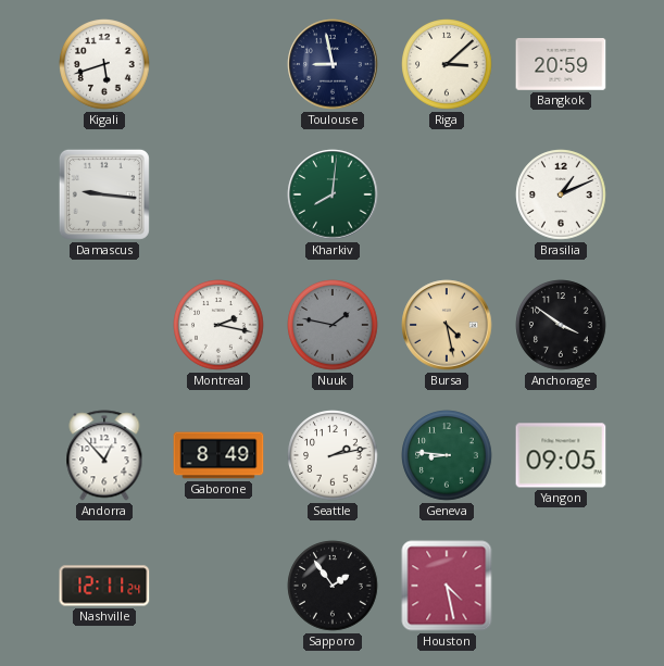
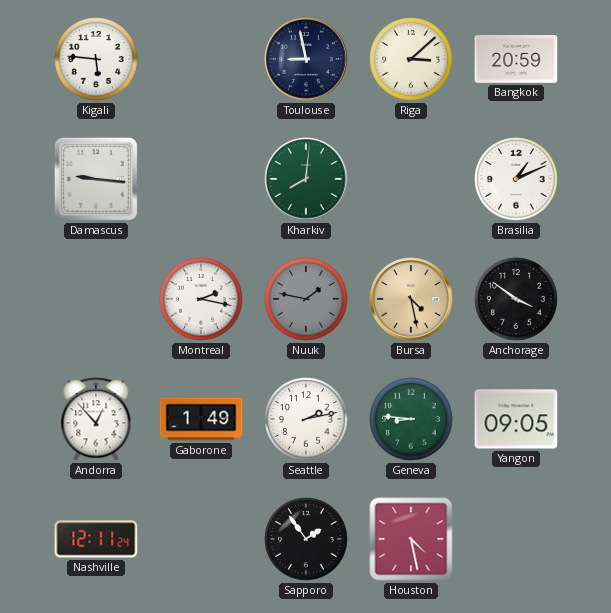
Kigali: 5:42 -> 5:46
Gaborone: 8:49 -> 1:49
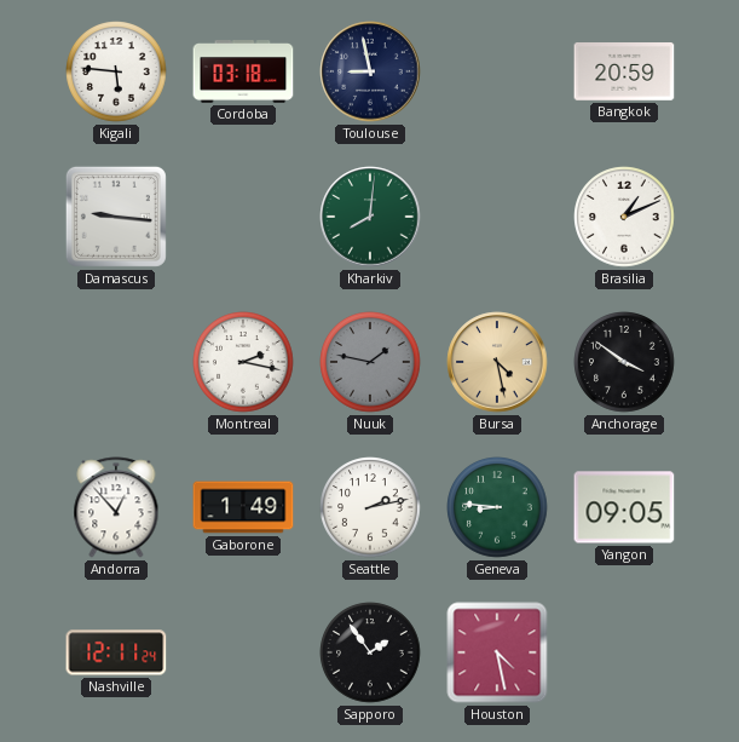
Cordoba: none -> 03:18
Riga: 3:08 -> none
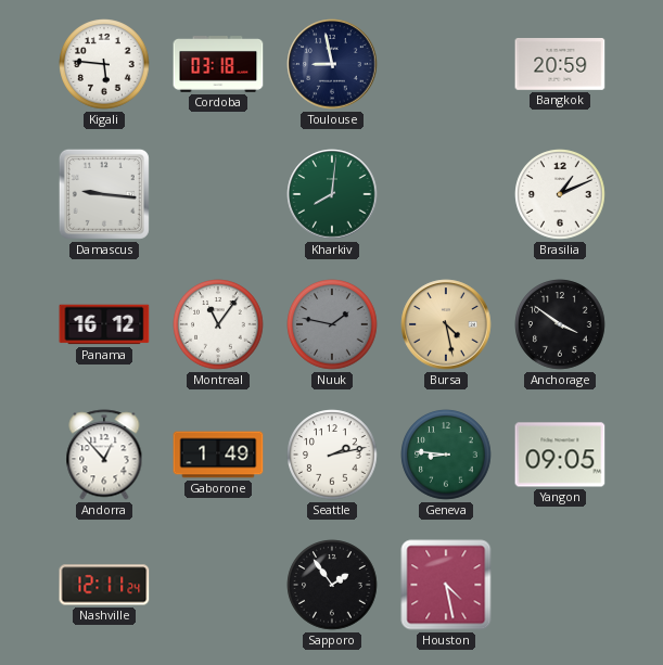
Panama: none -> 16:12
Montreal: 2:17 -> 11:06
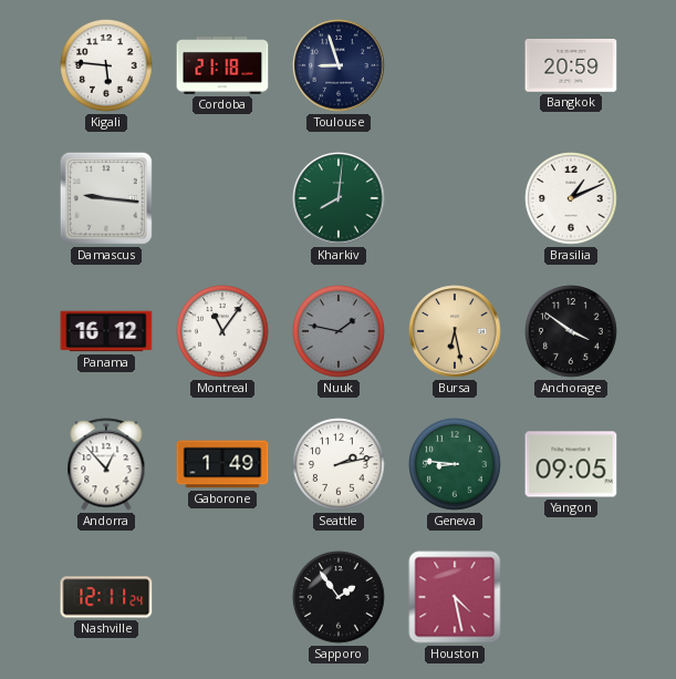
Cordoba: 03:18 -> 21:18
Toulouse: 8:58 -> 8:57
Bursa: 4:28 -> 6:28
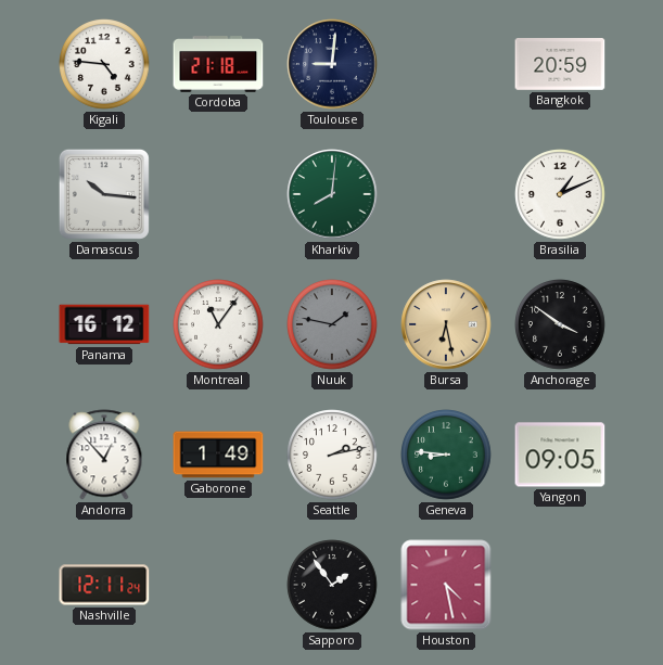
Kigali: 5:46 -> 4:46
Toulouse: 8:57 -> 9:01
Damascus: 9:16 -> 10:16
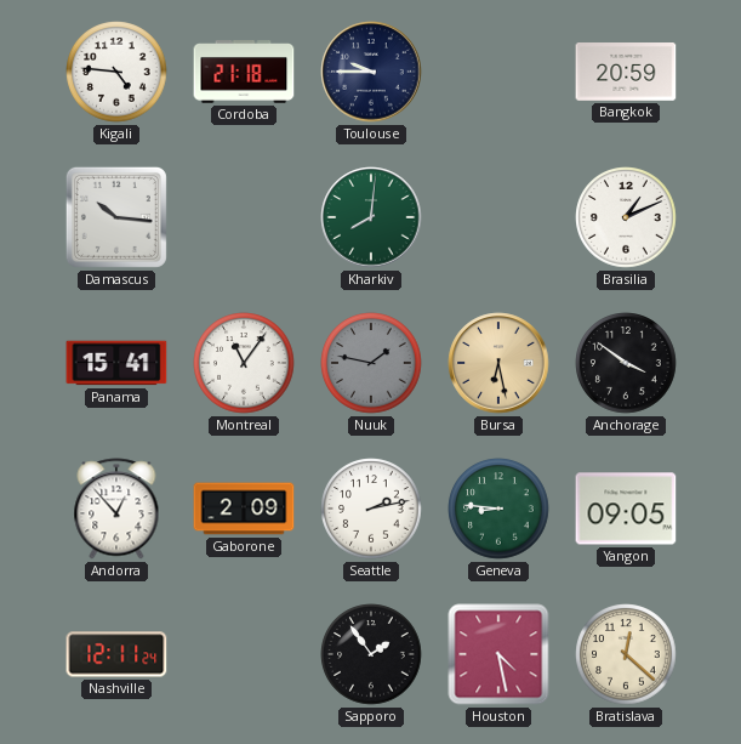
Toulouse: 9:01 -> 9:45
Panama: 16:12 -> 15:41
Gaborone: 1:49 -> 2:09
Bratislava: none -> 12:22
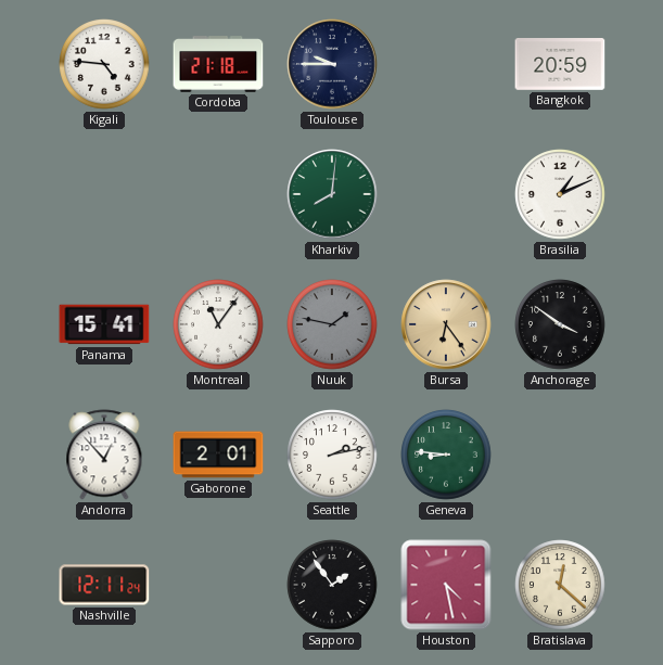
Damascus: 10:16 -> none
Bursa: 6:28 -> 6:24
Gaborone: 2:09 -> 2:01
Yangon: 09:05 -> none
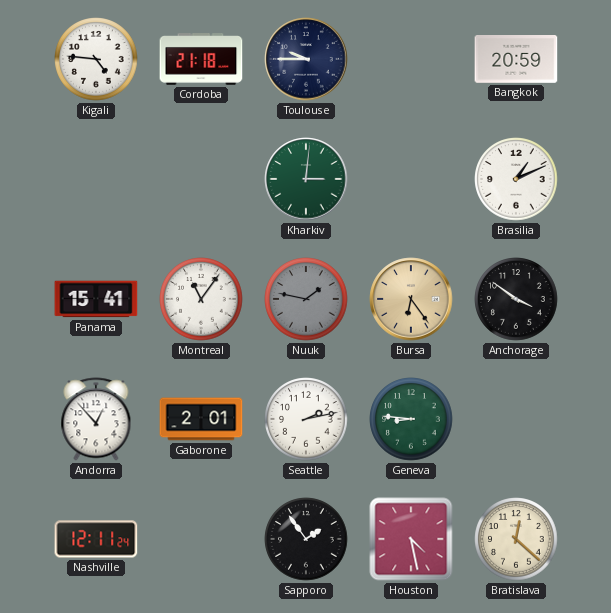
Kharkiv: 8:01 -> 3:01
